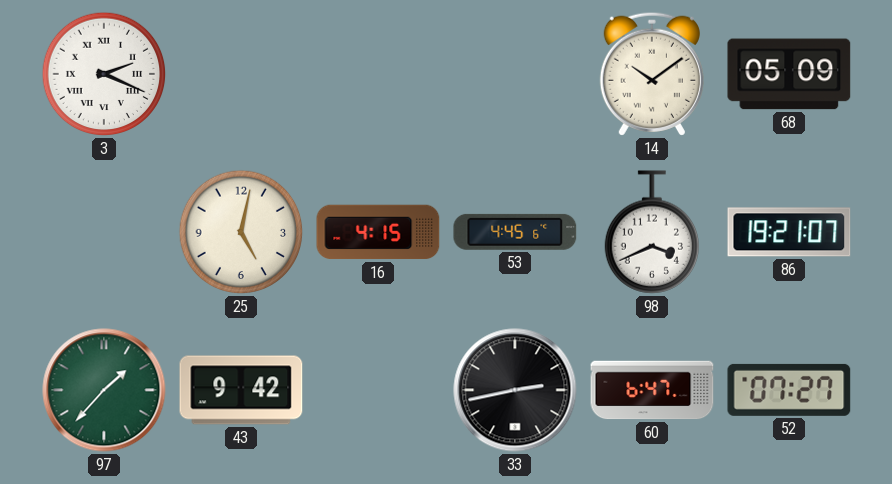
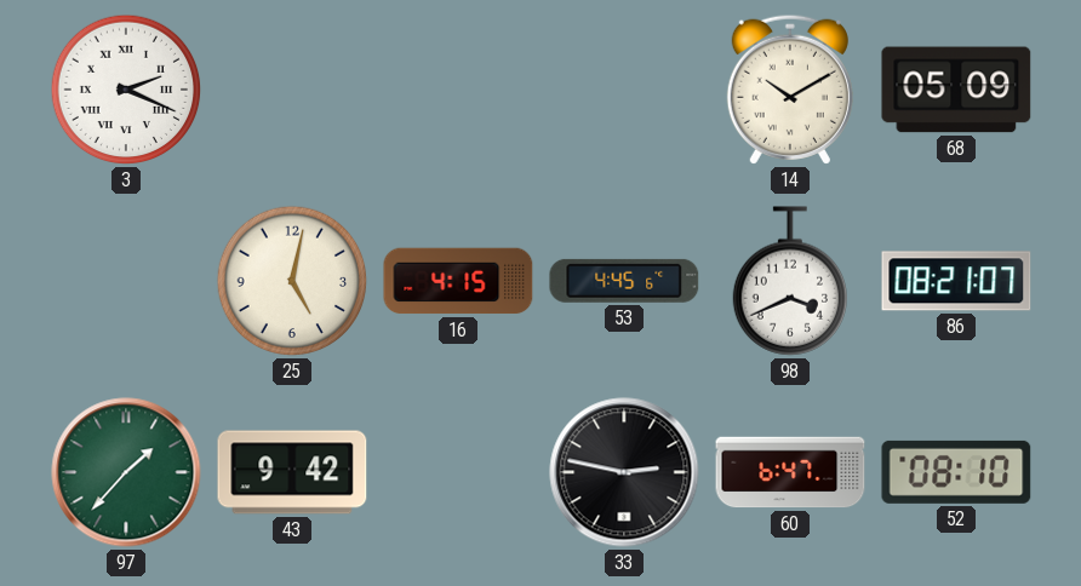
14: 10:09 -> 10:10
86: 19:21 -> 08:21
33: 2:43 -> 2:47
52: 07:27 -> 08:10
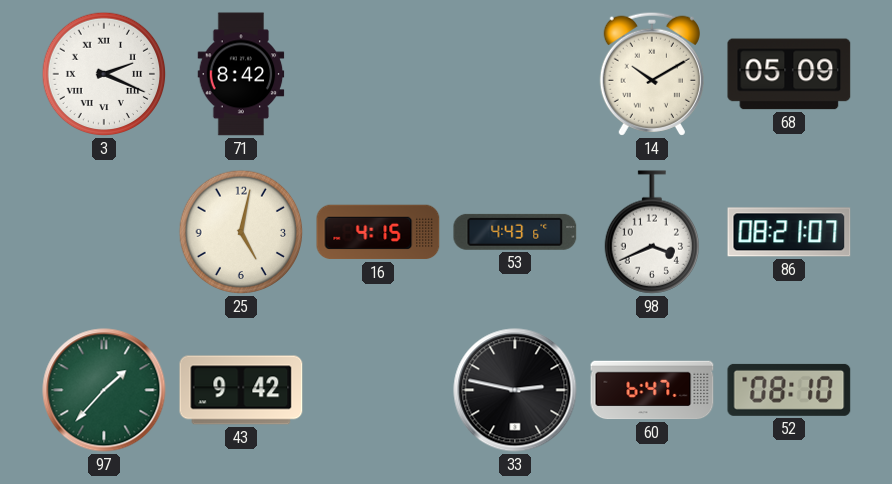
71: none -> 8:42
53: 4:45 -> 4:43
